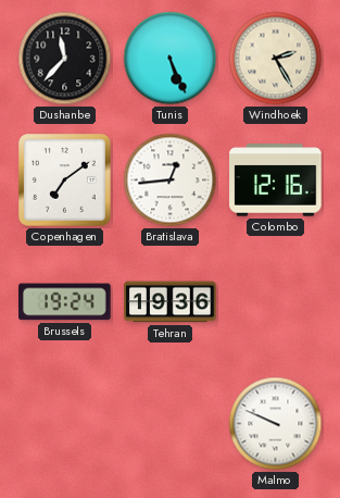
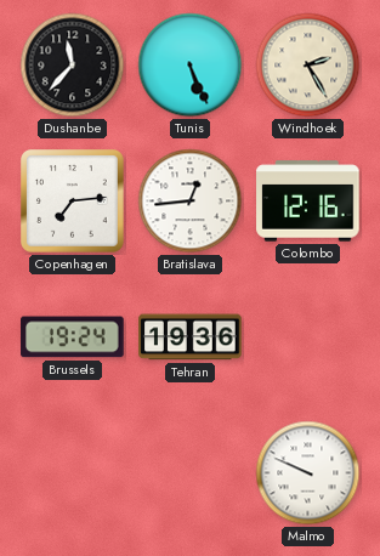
Copenhagen: 7:09 -> 7:14
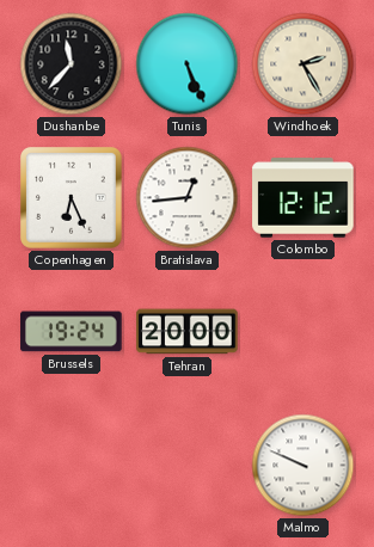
Copenhagen: 7:14 -> 6:26
Colombo: 12:16 -> 12:12
Tehran: 19:36 -> 20:00
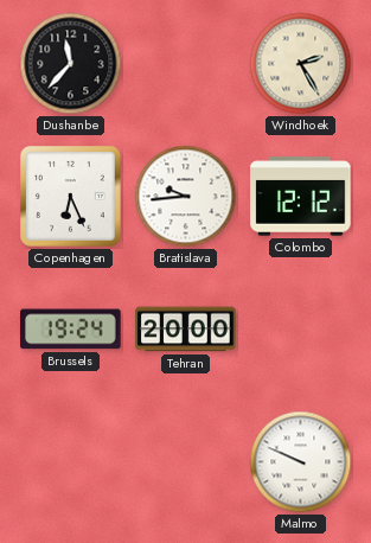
Tunis: 5:26 -> none
Bratislava: 12:44 -> 9:44
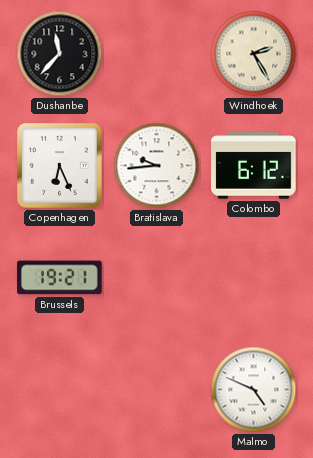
Colombo: 12:12 -> 6:12
Brussels: 19:24 -> 19:21
Tehran: 20:00 -> none
Malmo: 9:49 -> 4:49
